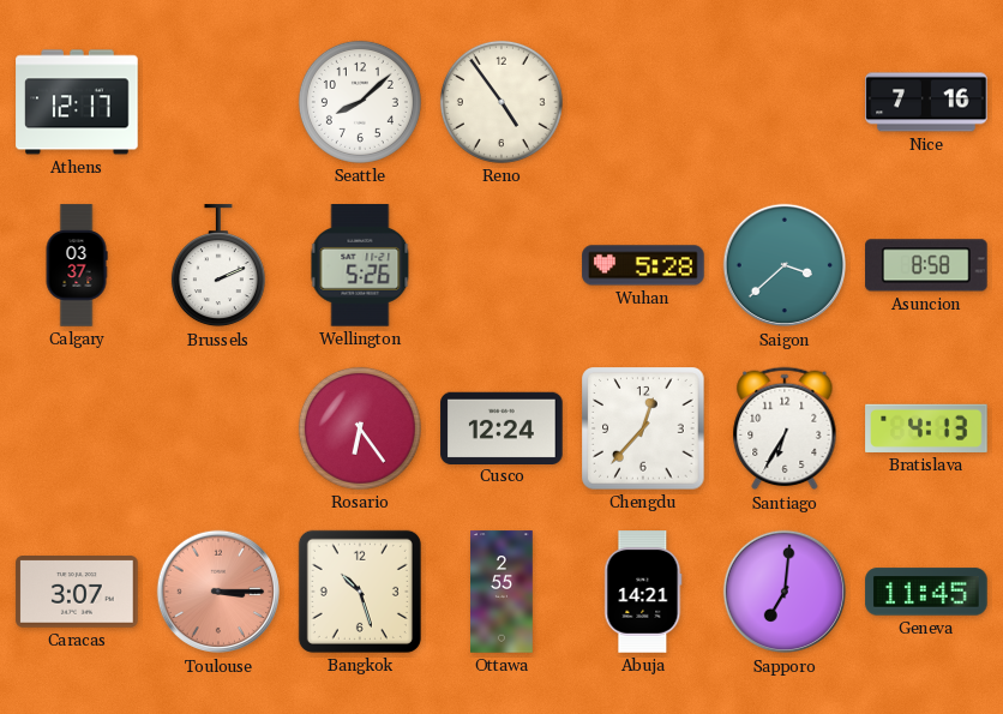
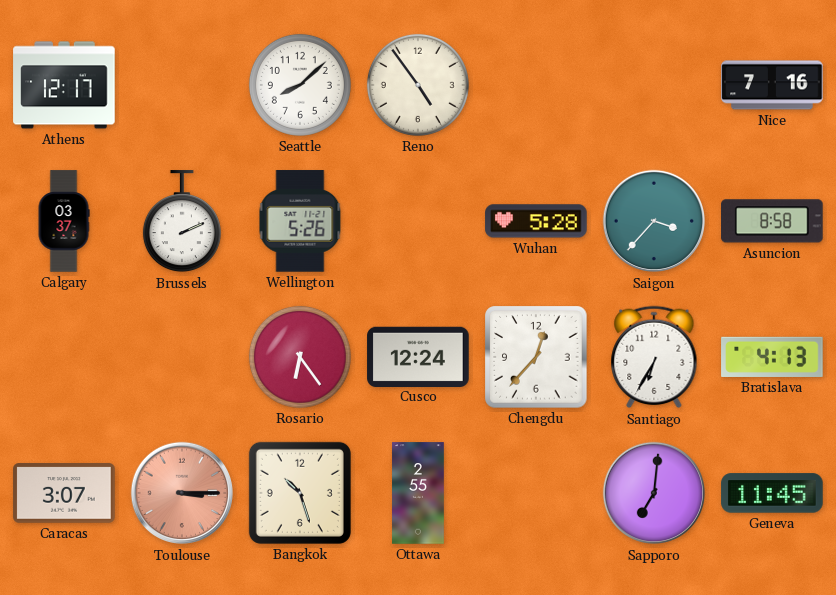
Saigon: 3:38 -> 3:37
Abuja: 14:21 -> none
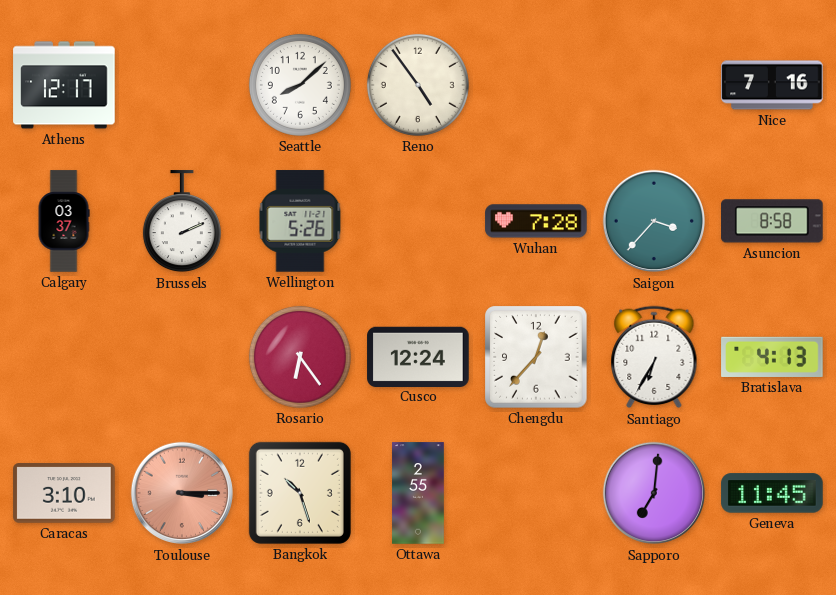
Wuhan: 5:28 -> 7:28
Caracas: 3:07 -> 3:10
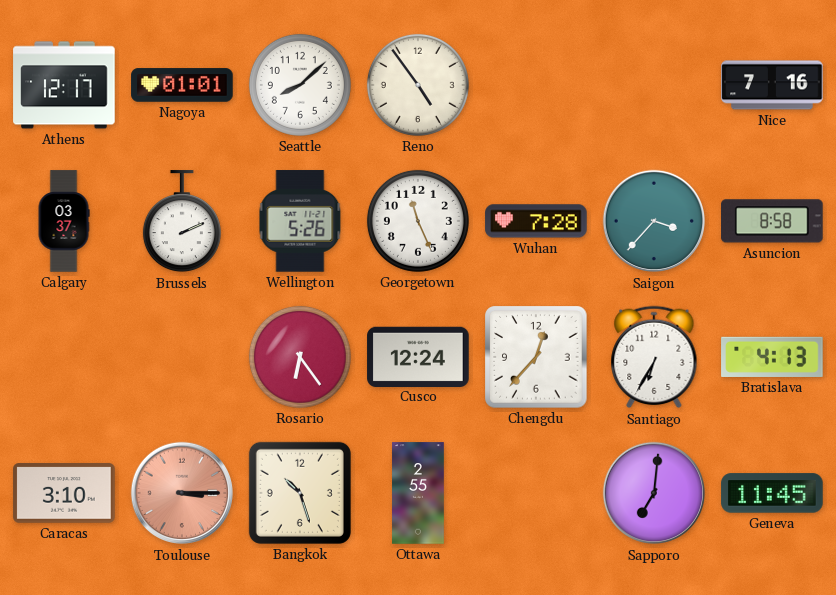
Nagoya: none -> 01:01
Georgetown: none -> 11:26
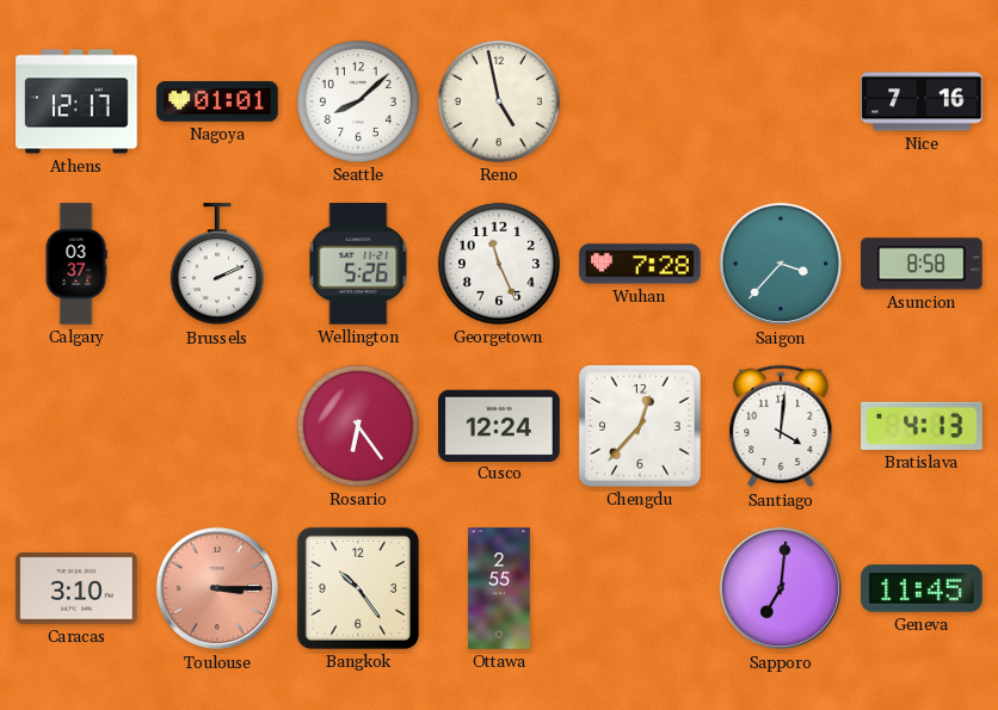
Reno: 4:54 -> 4:58
Santiago: 6:35 -> 4:01
Bangkok: 10:27 -> 10:24
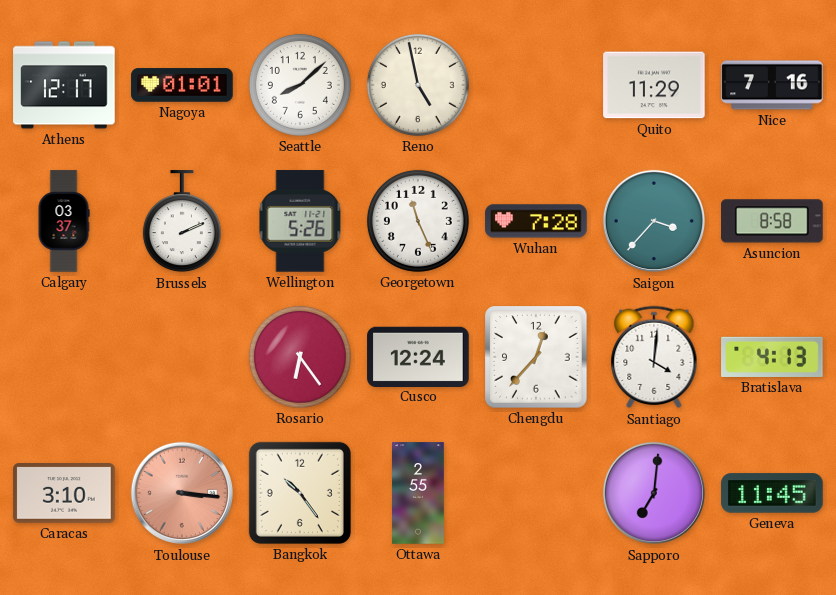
Quito: none -> 11:29
Toulouse: 3:15 -> 3:16
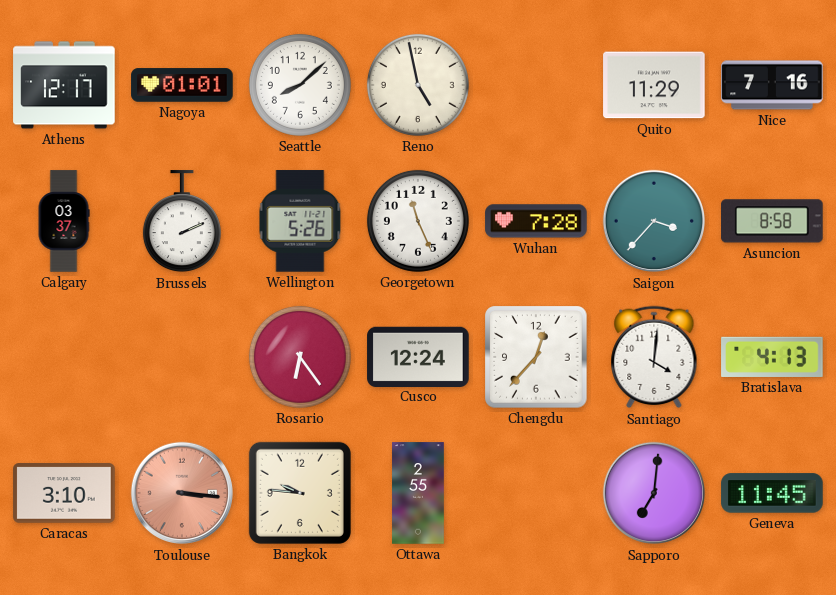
Bangkok: 10:24 -> 9:46
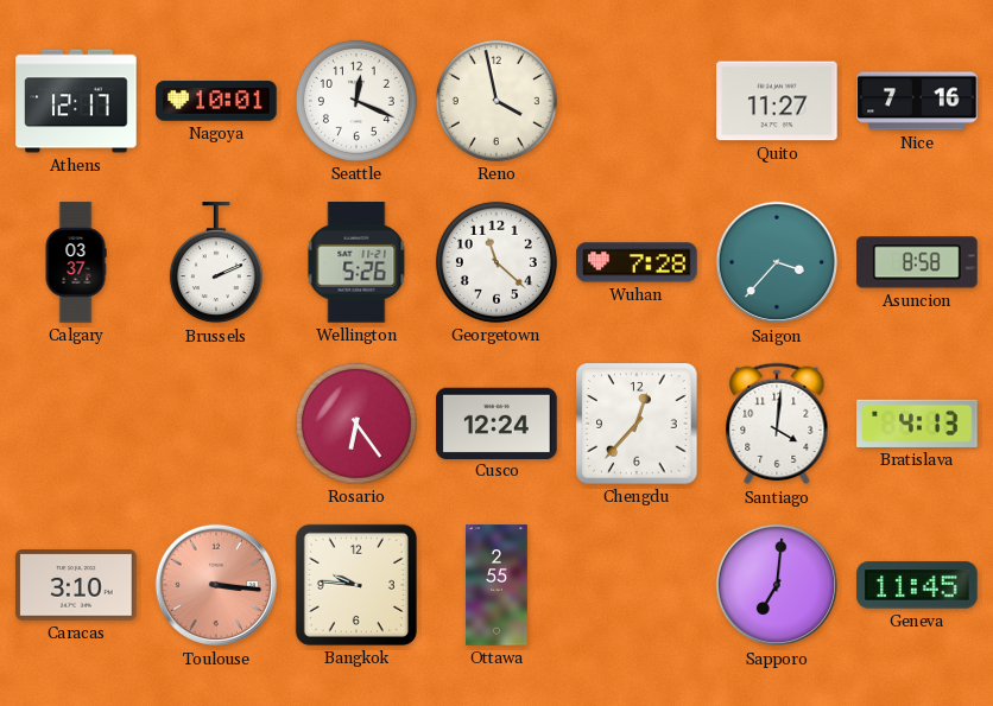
Nagoya: 01:01 -> 10:01
Seattle: 8:08 -> 12:19
Reno: 4:58 -> 3:58
Quito: 11:29 -> 11:27
Georgetown: 11:26 -> 11:22
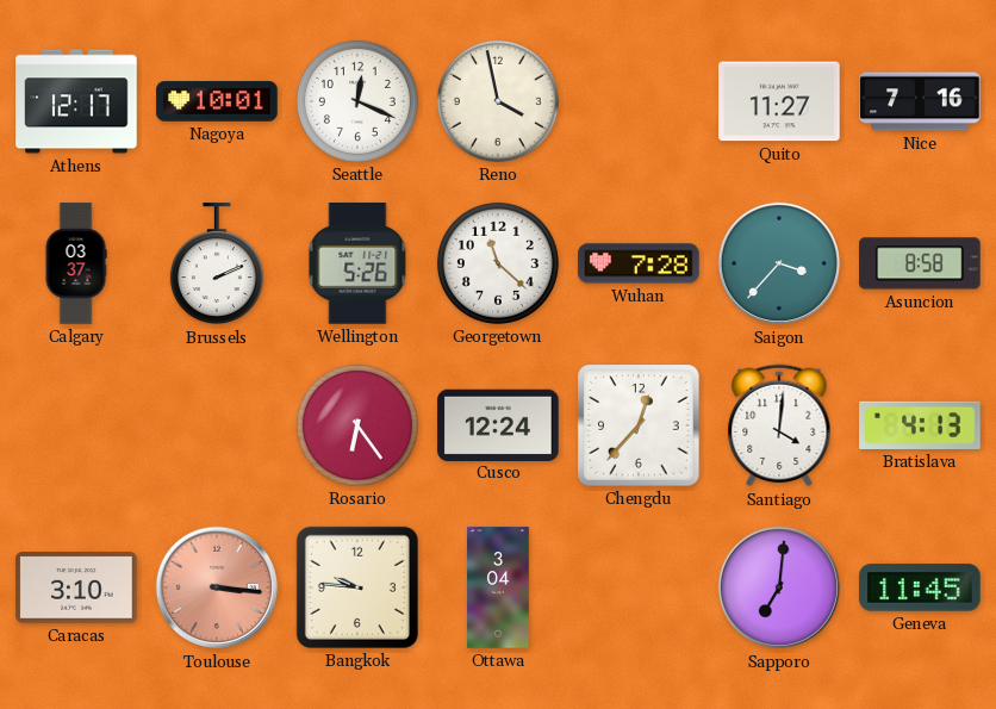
Ottawa: 2:55 -> 3:04
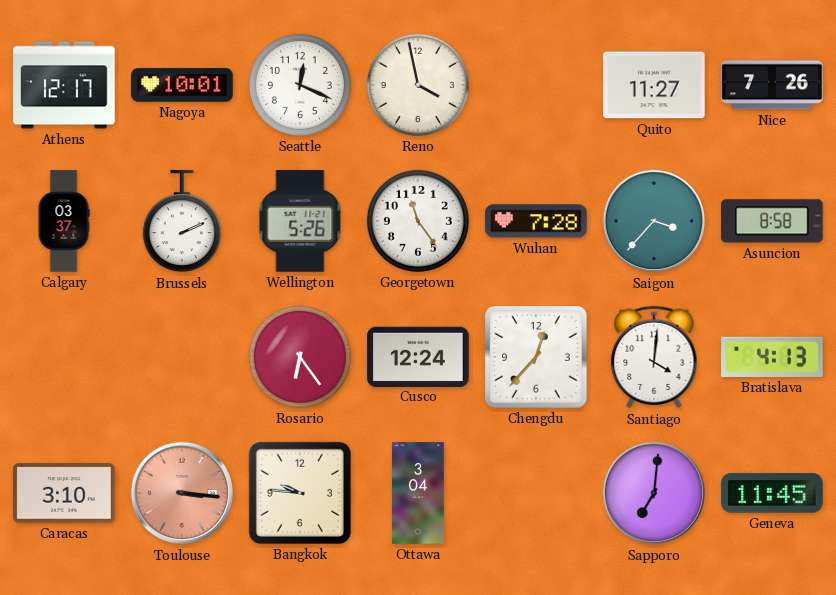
Nice: 7:16 -> 7:26
Georgetown: 11:22 -> 11:24
